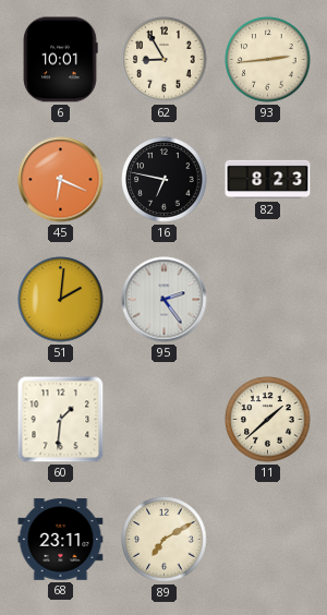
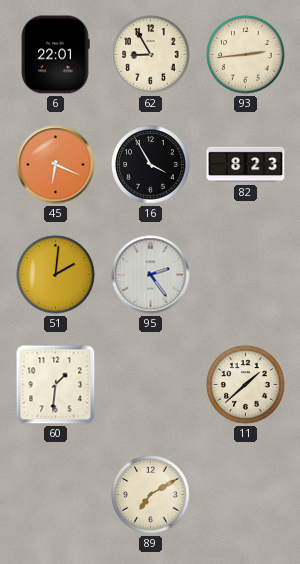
6: 10:01 -> 22:01
16: 6:47 -> 3:55
68: 23:11 -> none
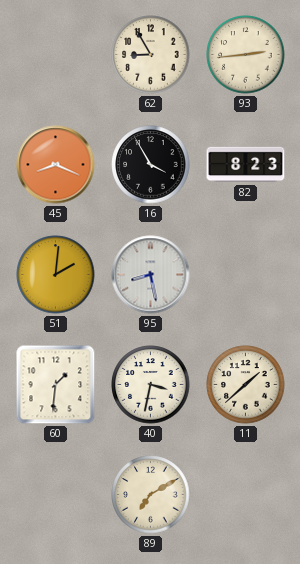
6: 22:01 -> none
45: 6:19 -> 8:19
95: 2:24 -> 8:28
40: none -> 3:32
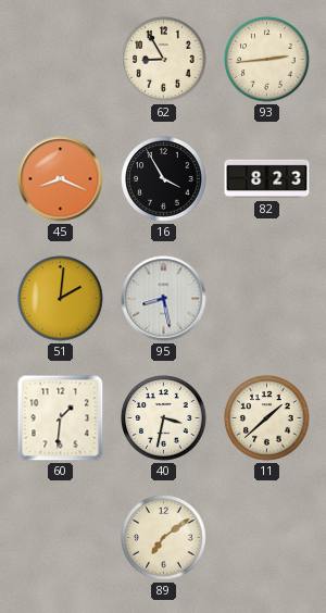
89: 7:10 -> 7:09
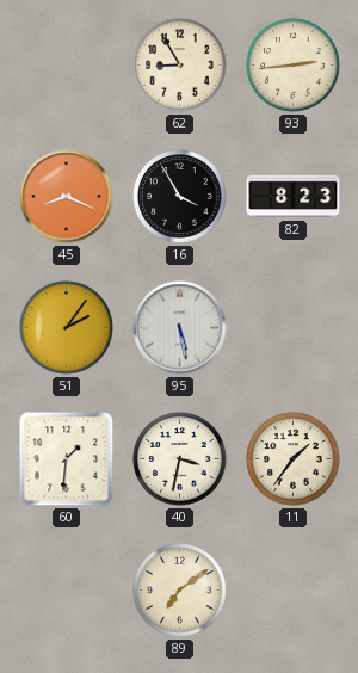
51: 2:01 -> 2:06
95: 8:28 -> 5:28
11: 1:38 -> 1:36
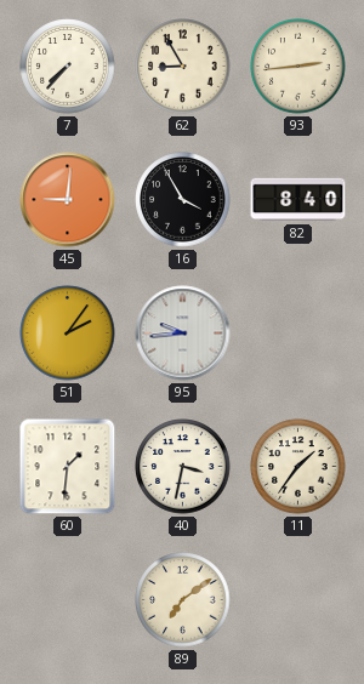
7: none -> 7:37
45: 8:19 -> 9:01
82: 8:23 -> 8:40
95: 5:28 -> 9:44
